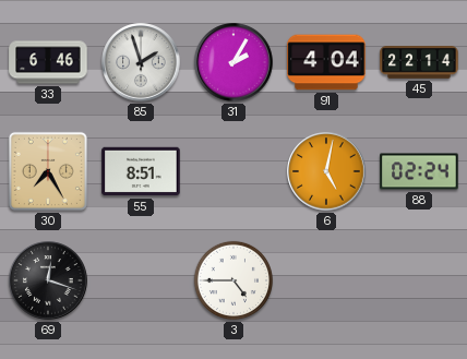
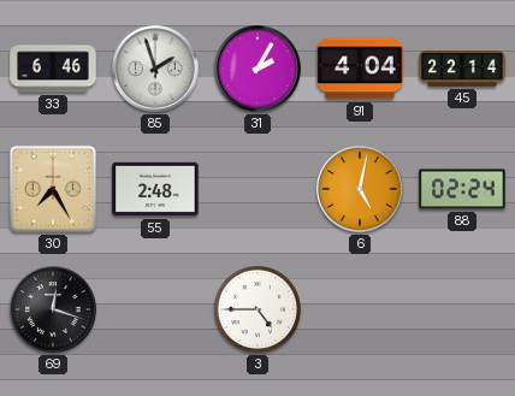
55: 8:51 -> 2:48
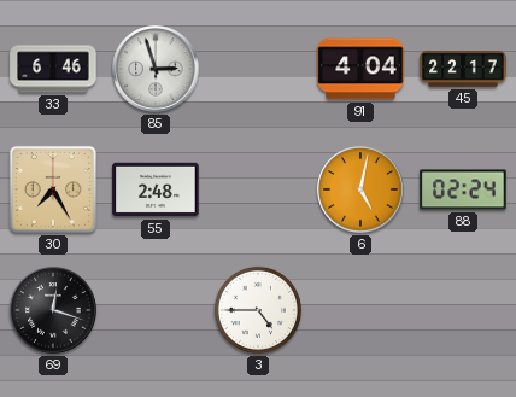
85: 1:57 -> 2:57
31: 2:05 -> none
45: 22:14 -> 22:17
